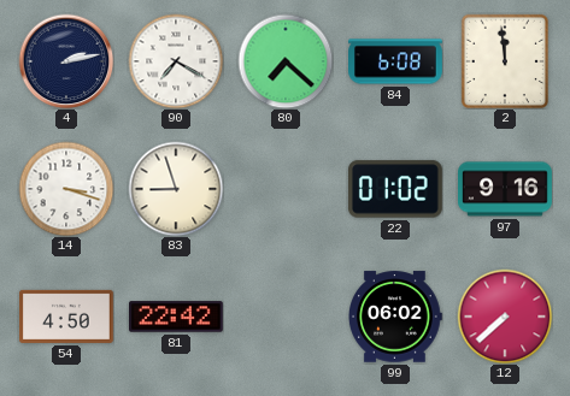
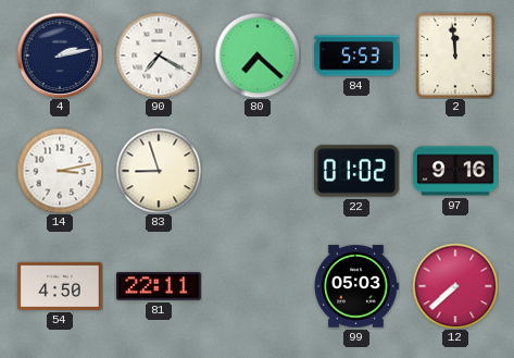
84: 6:08 -> 5:53
14: 3:18 -> 3:13
81: 22:42 -> 22:11
99: 06:02 -> 05:03
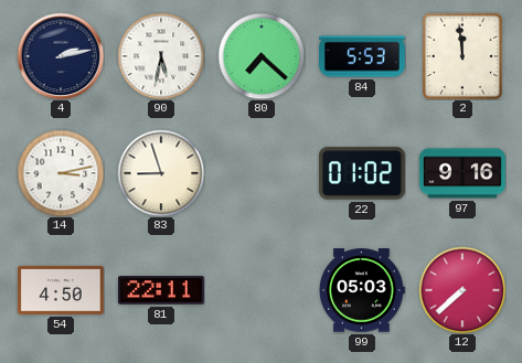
90: 7:20 -> 5:32
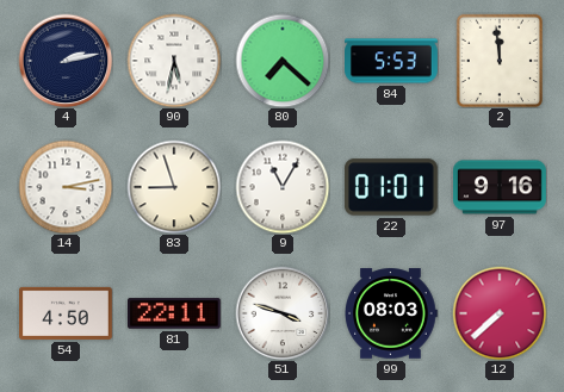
9: none -> 11:05
22: 01:02 -> 01:01
51: none -> 3:48
99: 05:03 -> 08:03
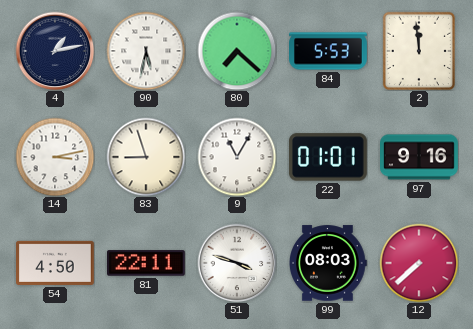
4: 2:13 -> 1:13
